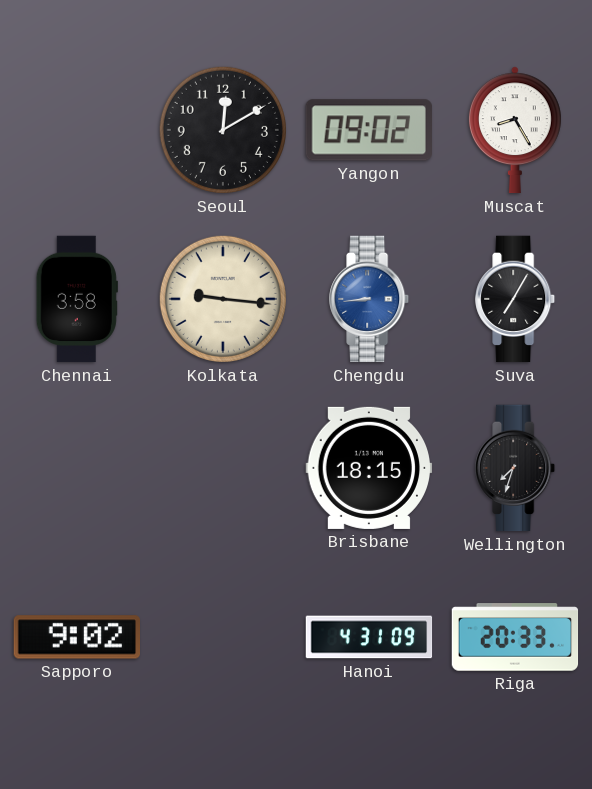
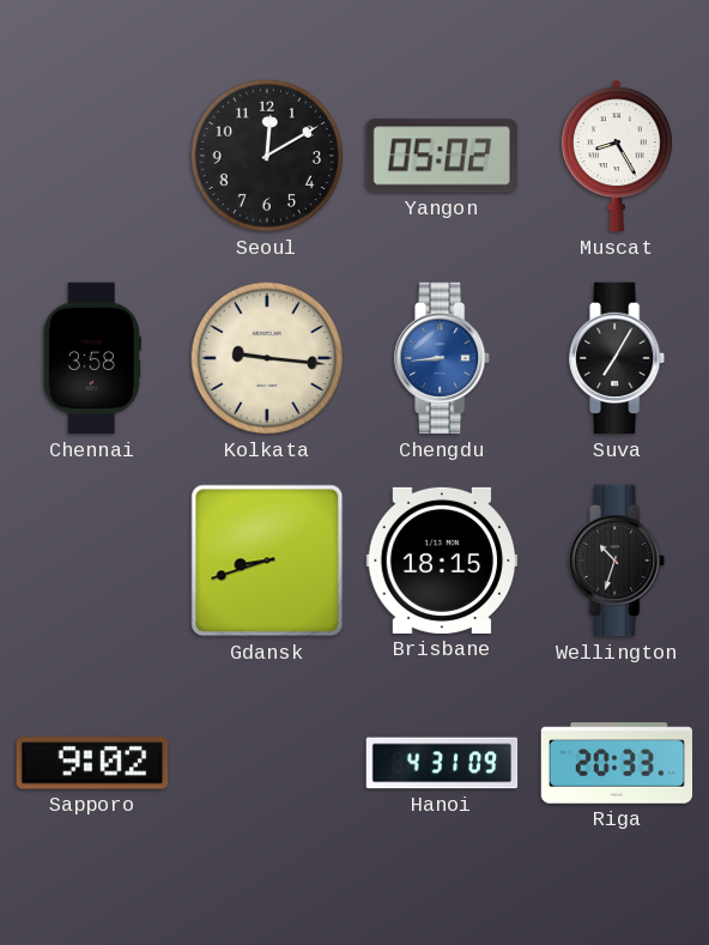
Yangon: 09:02 -> 05:02
Gdansk: none -> 8:42
Wellington: 7:33 -> 10:33
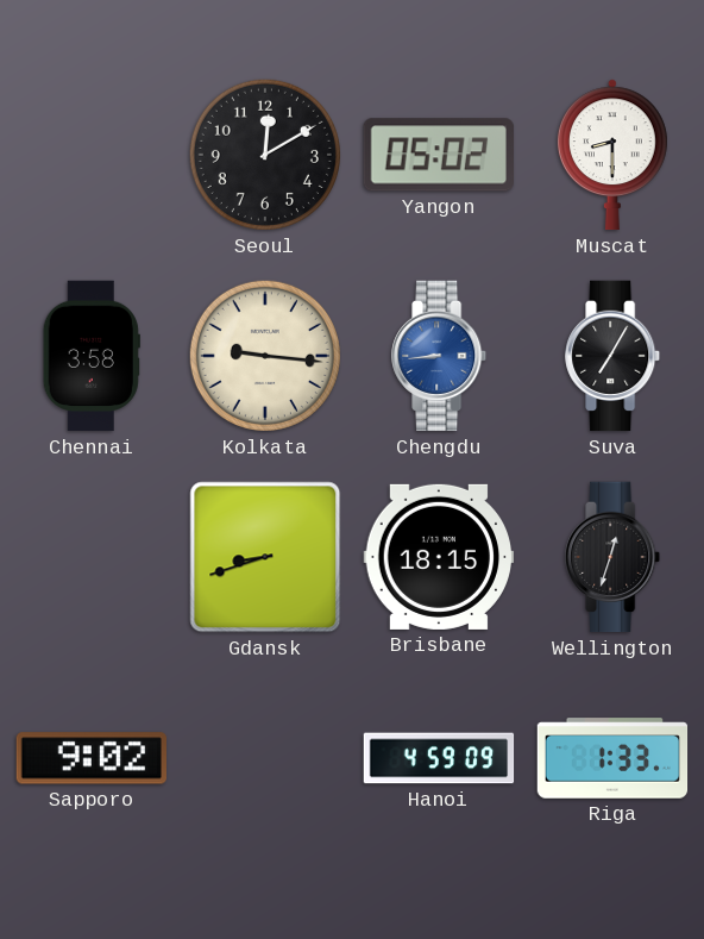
Muscat: 8:25 -> 8:30
Wellington: 10:33 -> 12:33
Hanoi: 4:31 -> 4:59
Riga: 20:33 -> 1:33
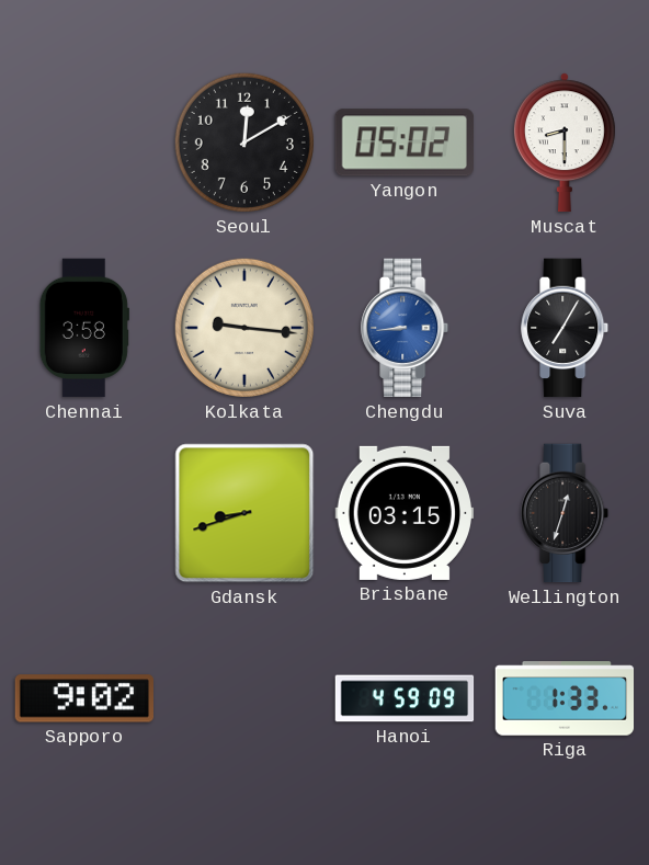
Brisbane: 18:15 -> 03:15
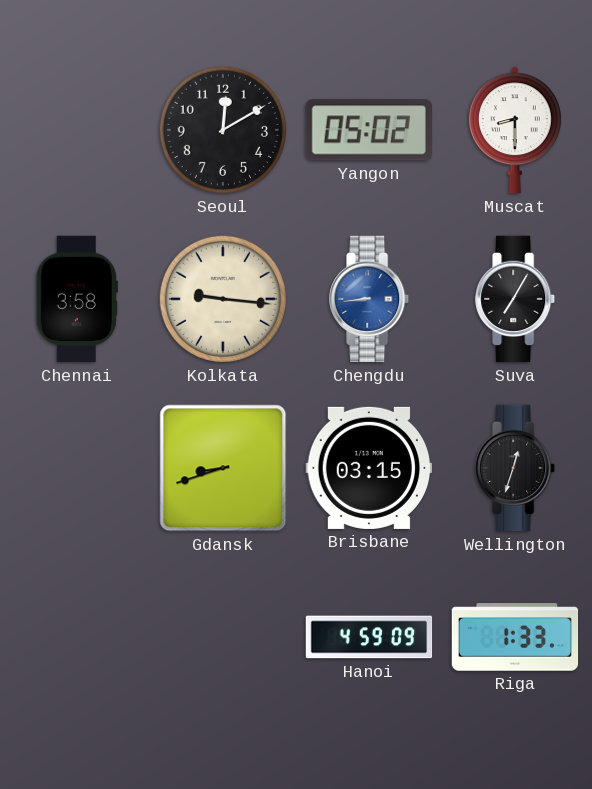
Sapporo: 9:02 -> none
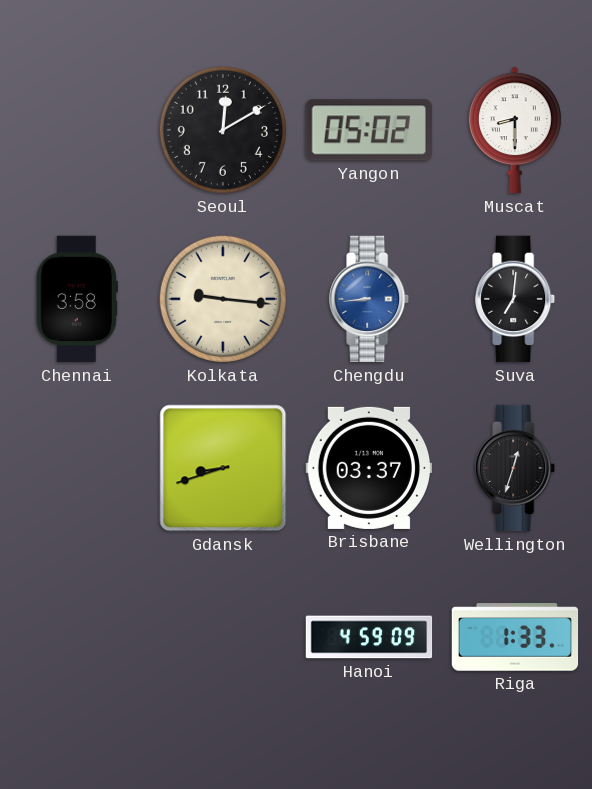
Suva: 7:05 -> 7:01
Brisbane: 03:15 -> 03:37
